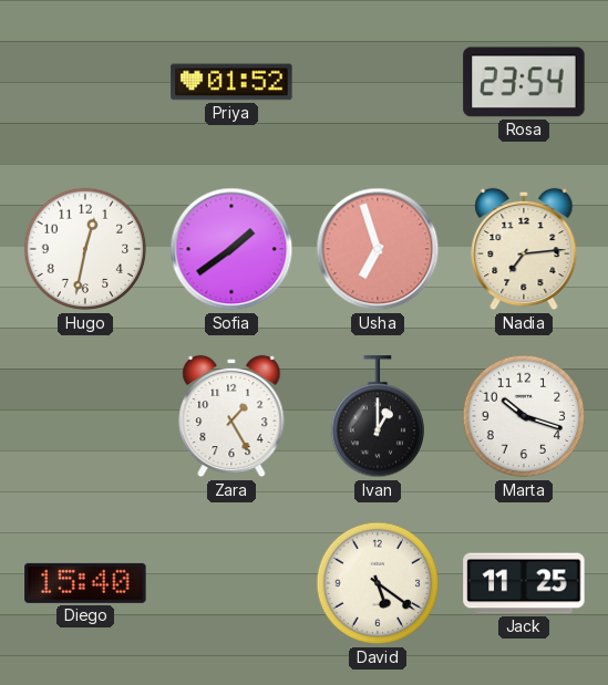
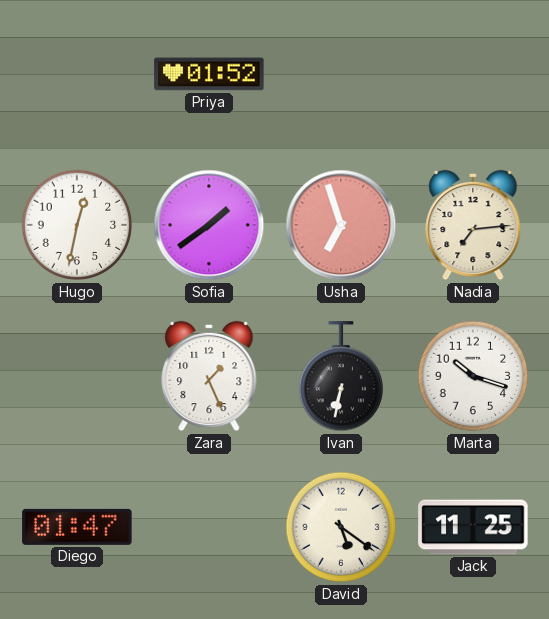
Rosa: 23:54 -> none
Zara: 1:25 -> 1:26
Ivan: 1:00 -> 6:32
Diego: 15:40 -> 01:47
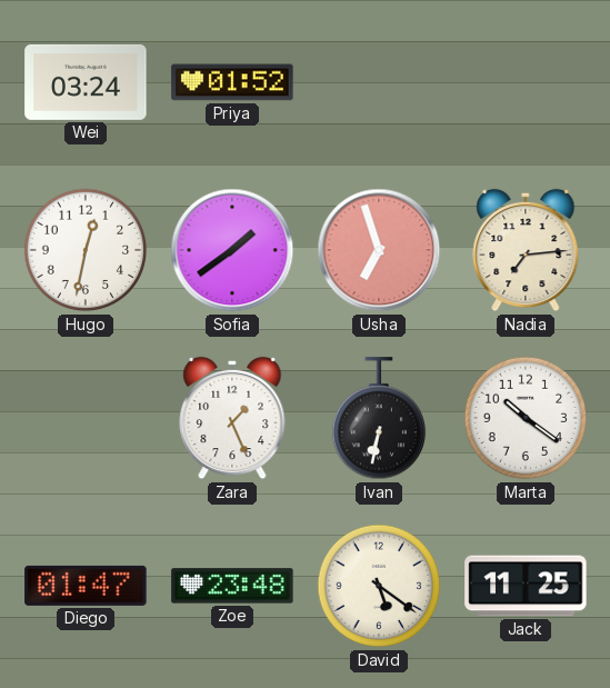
Wei: none -> 03:24
Marta: 10:18 -> 10:21
Zoe: none -> 23:48
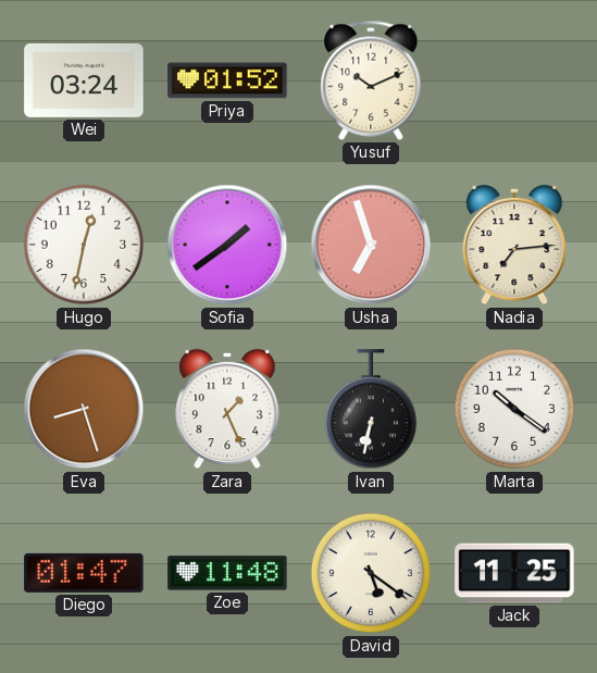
Yusuf: none -> 10:11
Eva: none -> 8:27
Zoe: 23:48 -> 11:48
